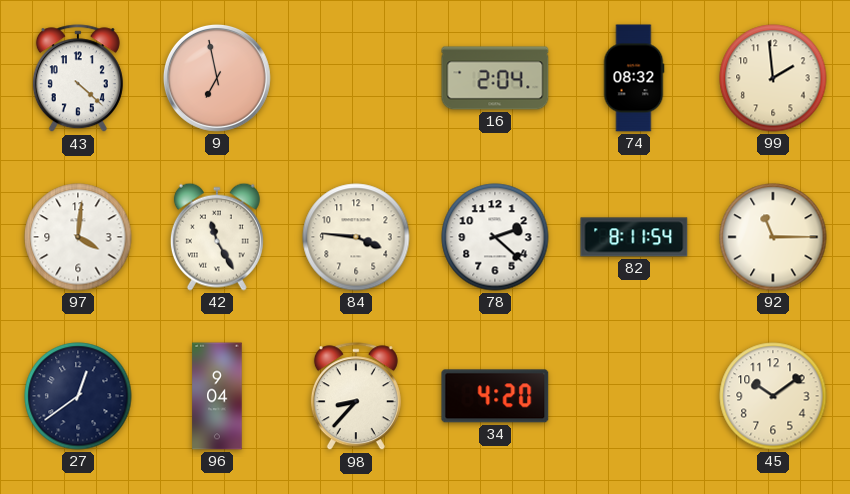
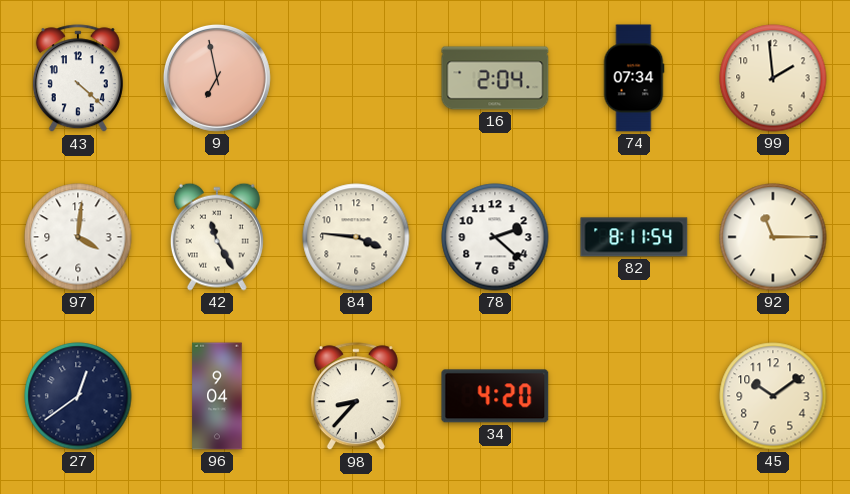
74: 08:32 -> 07:34
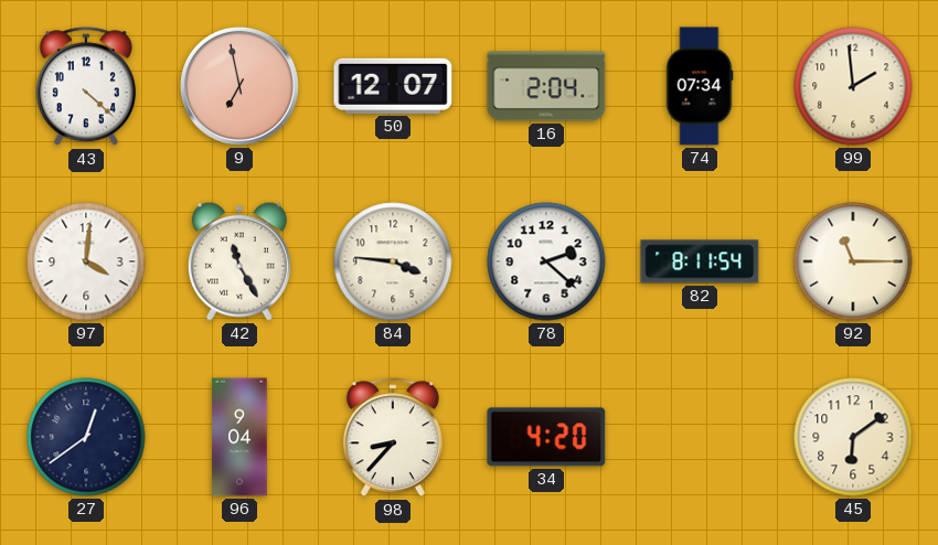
50: none -> 12:07
45: 10:09 -> 6:09
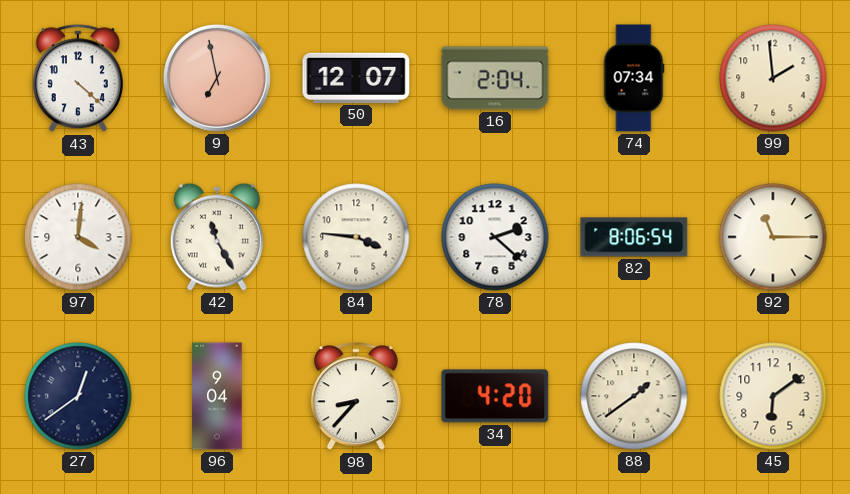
82: 8:11 -> 8:06
88: none -> 1:39
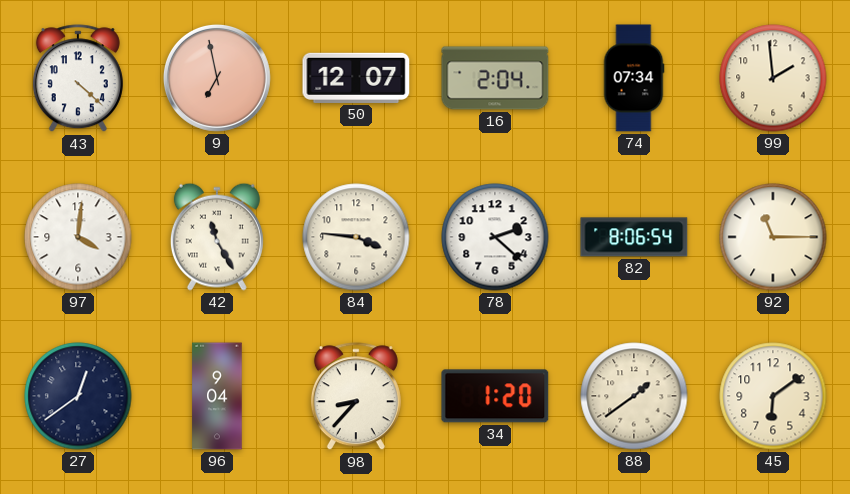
34: 4:20 -> 1:20
